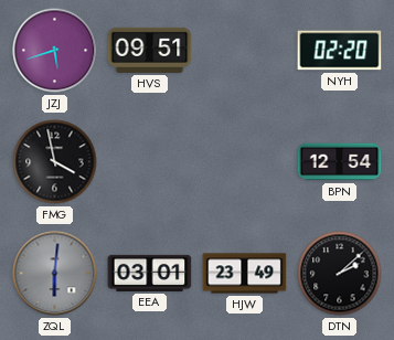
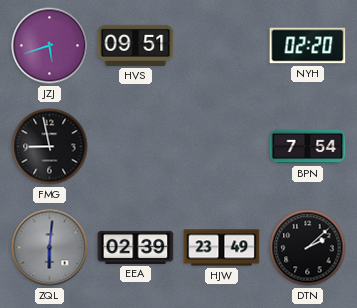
FMG: 3:58 -> 8:58
BPN: 12:54 -> 7:54
EEA: 03:01 -> 02:39
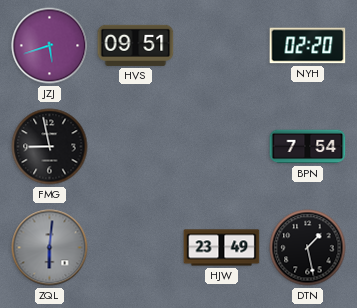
EEA: 02:39 -> none
DTN: 2:08 -> 1:28
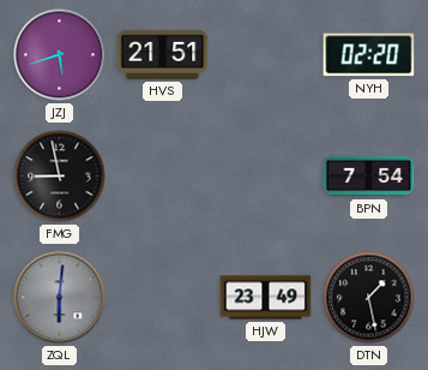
HVS: 09:51 -> 21:51
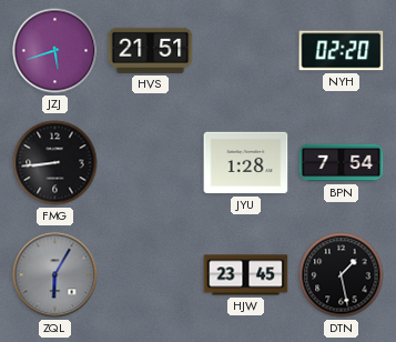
FMG: 8:58 -> 8:44
JYU: none -> 1:28
ZQL: 6:01 -> 6:05
HJW: 23:49 -> 23:45
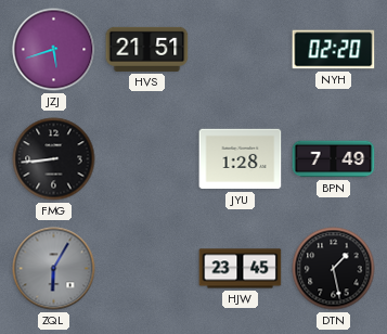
BPN: 7:54 -> 7:49
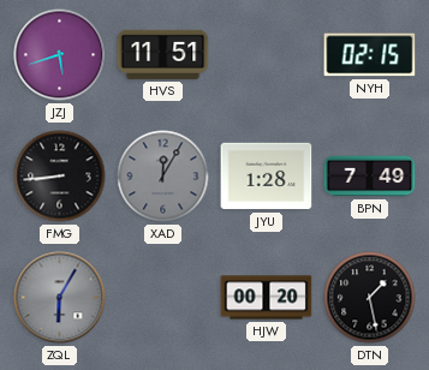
HVS: 21:51 -> 11:51
NYH: 02:20 -> 02:15
XAD: none -> 12:05
HJW: 23:45 -> 00:20
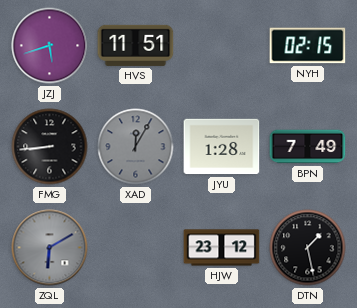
ZQL: 6:05 -> 6:10
HJW: 00:20 -> 23:12
